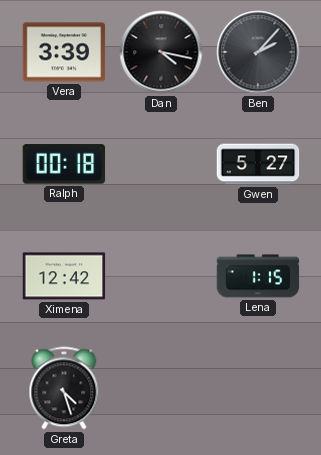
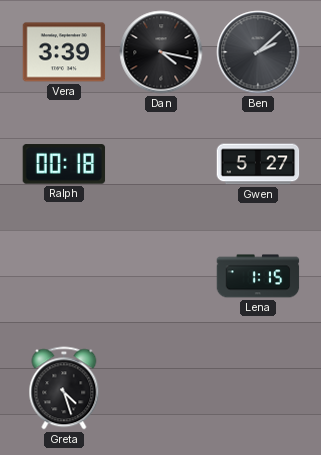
Ben: 2:07 -> 2:08
Ximena: 12:42 -> none
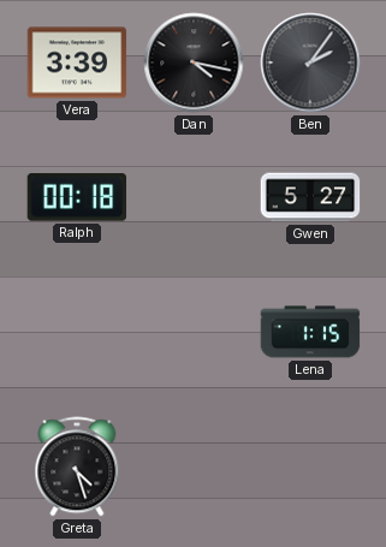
Ben: 2:08 -> 2:06
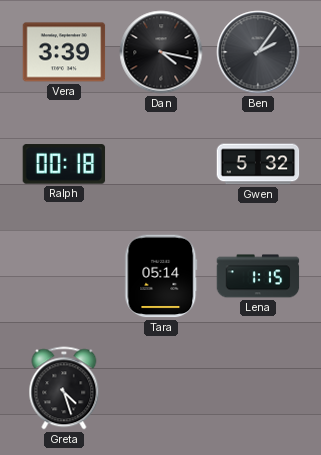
Gwen: 5:27 -> 5:32
Tara: none -> 05:14
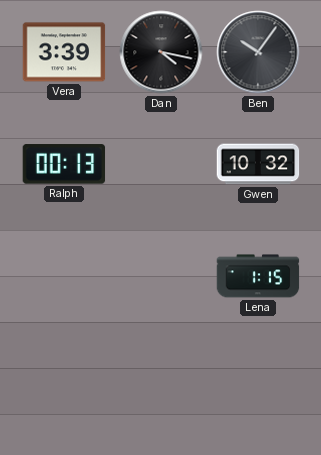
Ben: 2:06 -> 10:06
Ralph: 00:18 -> 00:13
Gwen: 5:32 -> 10:32
Tara: 05:14 -> none
Greta: 4:27 -> none
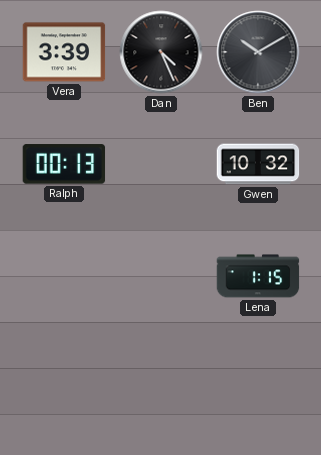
Dan: 4:17 -> 4:26
Ben: 10:06 -> 10:10
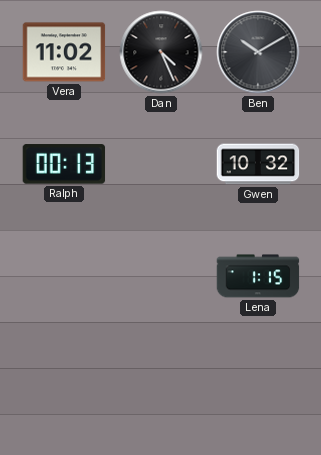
Vera: 3:39 -> 11:02
